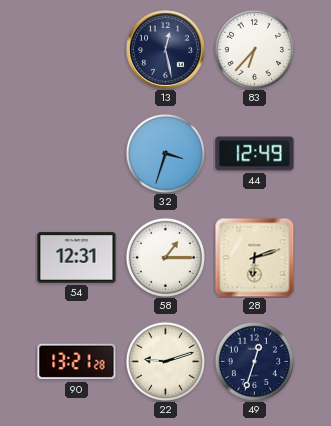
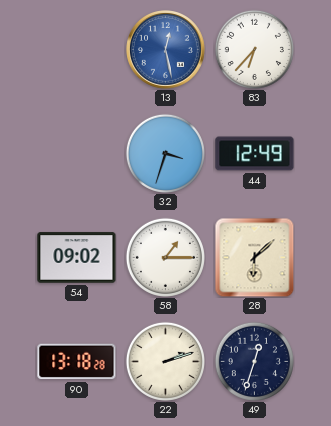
13 dial: navy -> blue
54: 12:31 -> 09:02
28: 6:12 -> 6:08
90: 13:21 -> 13:18
22: 9:12 -> 2:12
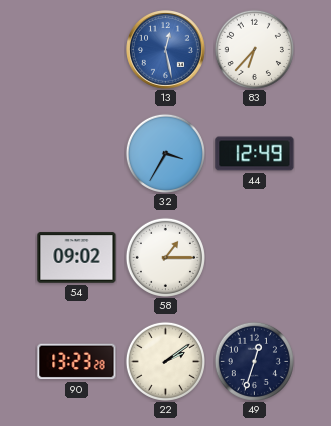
32: 3:33 -> 3:35
28: 6:08 -> none
90: 13:18 -> 13:23
22: 2:12 -> 2:09
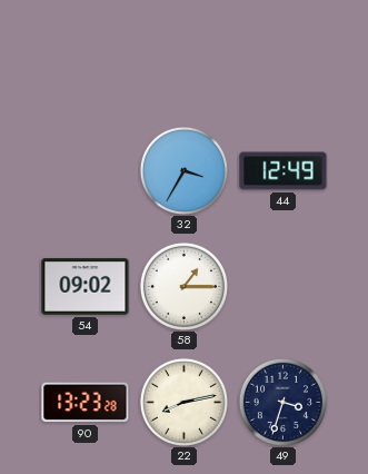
13: 12:28 -> none
83: 6:37 -> none
22: 2:09 -> 8:13
49: 12:33 -> 3:33
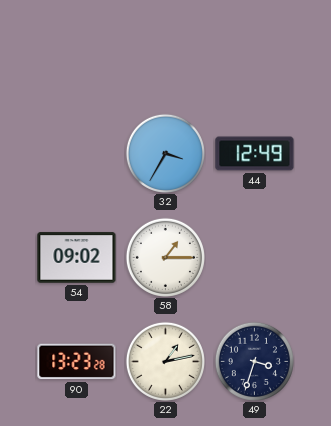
22: 8:13 -> 1:13
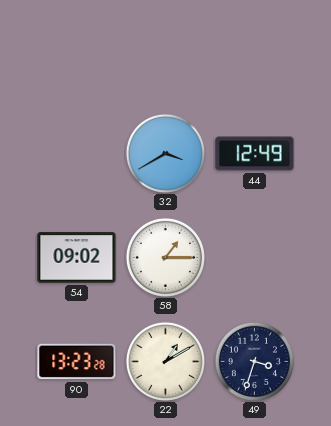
32: 3:35 -> 3:40
22: 1:13 -> 1:10
